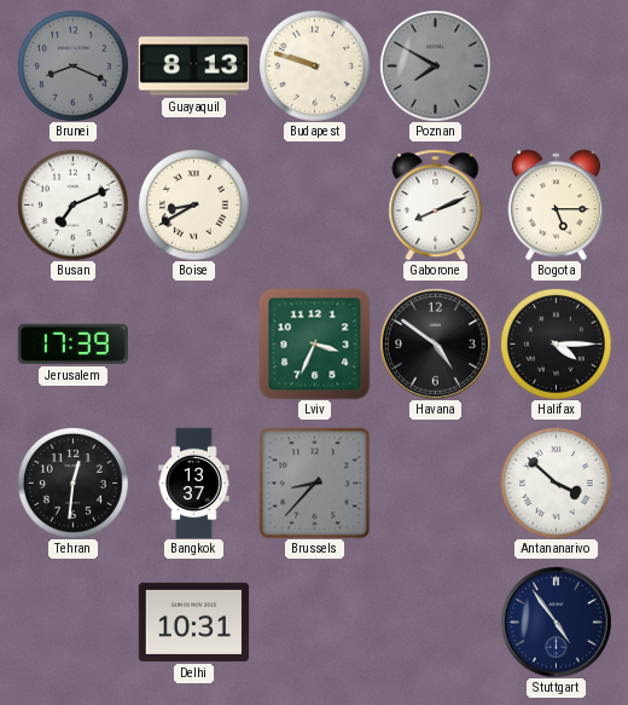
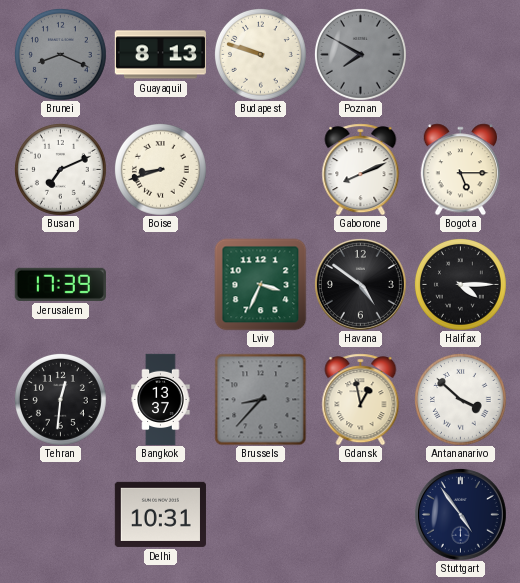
Boise: 8:40 -> 8:42
Gdansk: none -> 12:58
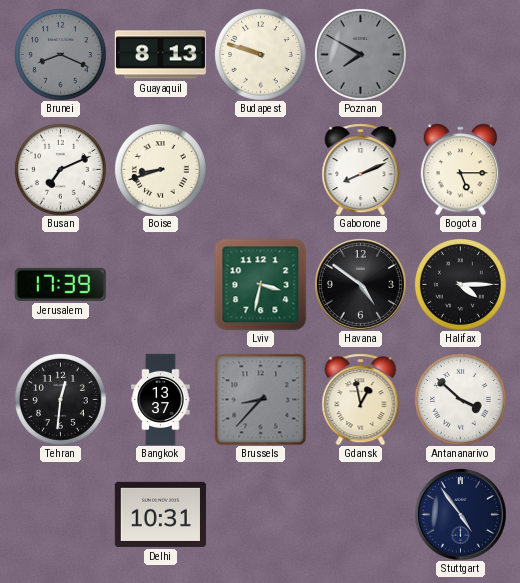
Lviv: 3:34 -> 3:32
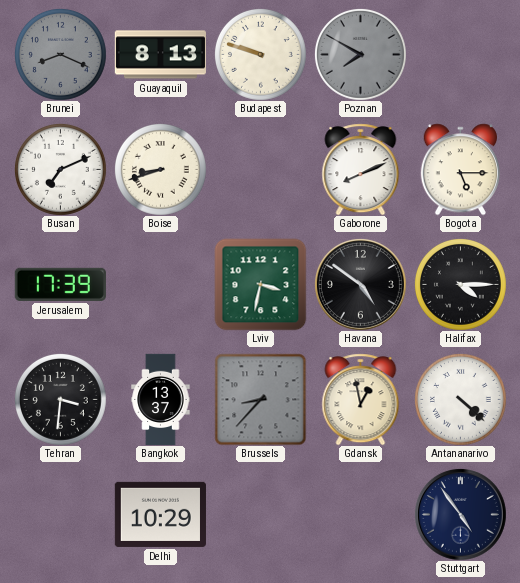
Tehran: 12:31 -> 3:31
Antananarivo: 3:52 -> 4:22
Delhi: 10:31 -> 10:29
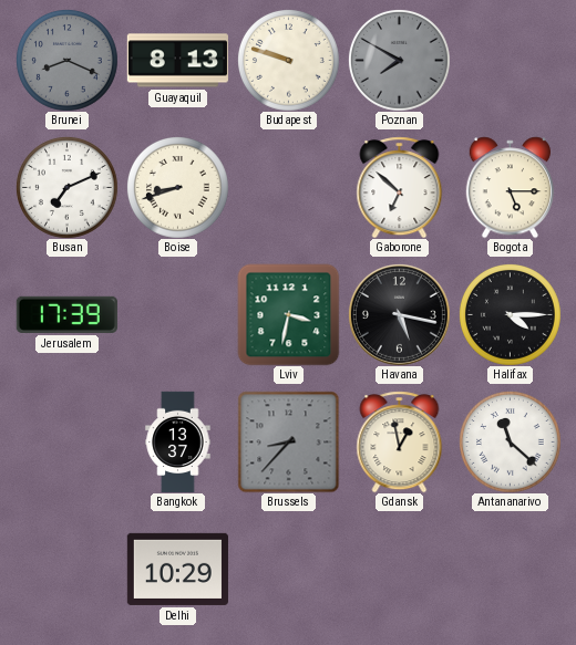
Gaborone: 8:11 -> 6:52
Havana: 4:51 -> 5:17
Tehran: 3:31 -> none
Antananarivo: 4:22 -> 11:22
Stuttgart: 4:54 -> none
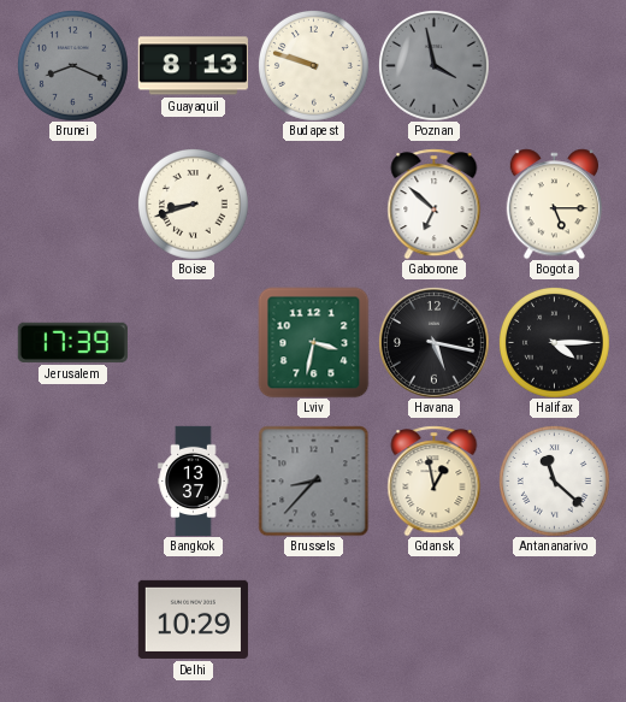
Poznan: 7:50 -> 3:58
Busan: 7:11 -> none
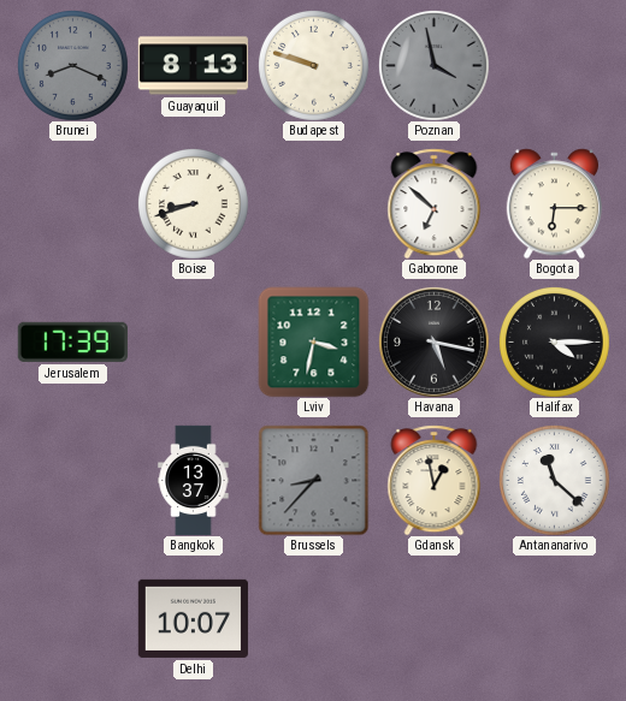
Bogota: 5:15 -> 6:15
Delhi: 10:29 -> 10:07
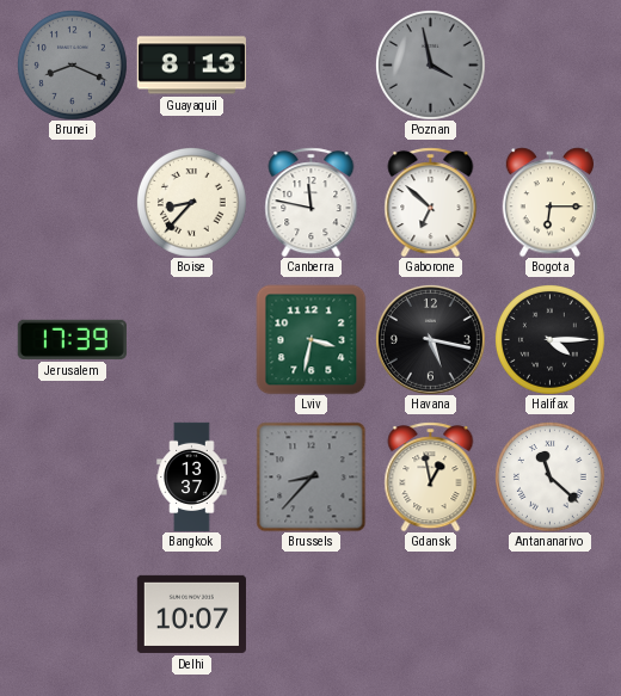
Budapest: 9:48 -> none
Boise: 8:42 -> 8:37
Canberra: none -> 11:47
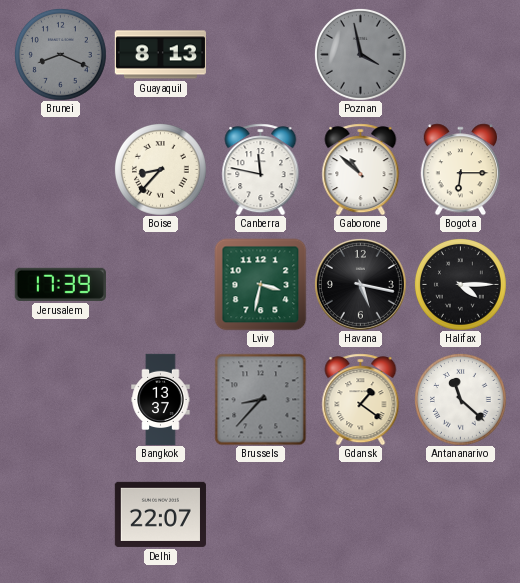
Gaborone: 6:52 -> 10:52
Gdansk: 12:58 -> 1:21
Delhi: 10:07 -> 22:07
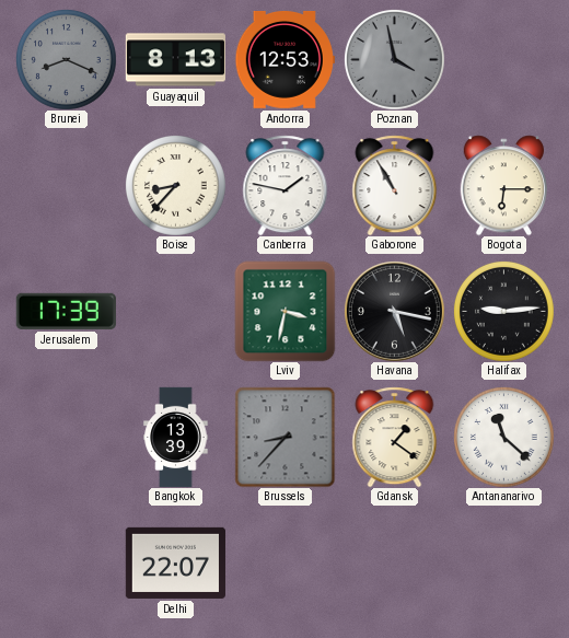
Andorra: none -> 12:53
Canberra: 11:47 -> 1:47
Gaborone: 10:52 -> 10:55
Halifax: 4:15 -> 9:14
Bangkok: 13:37 -> 13:39
